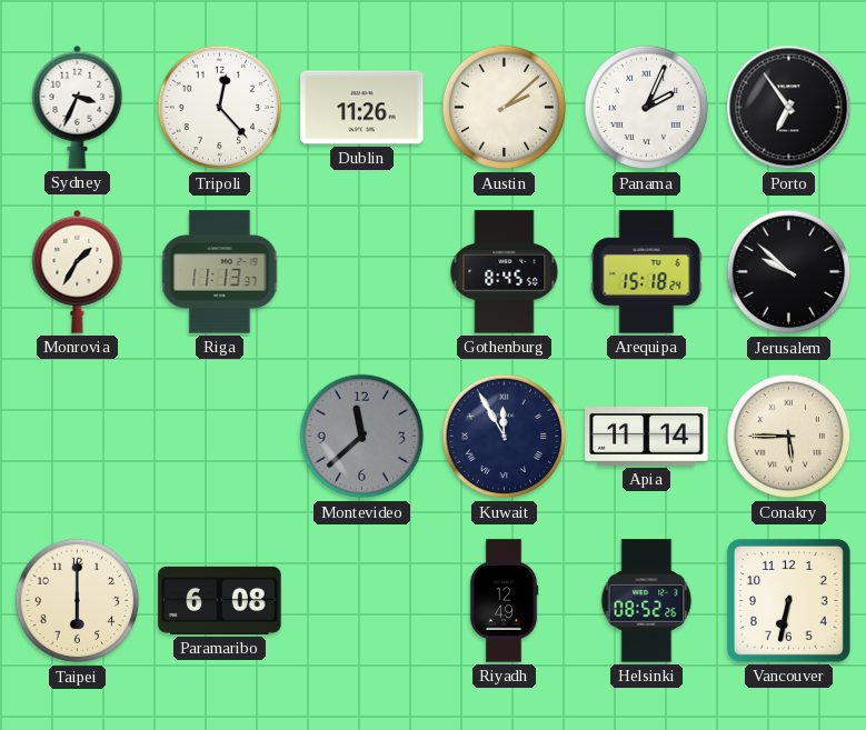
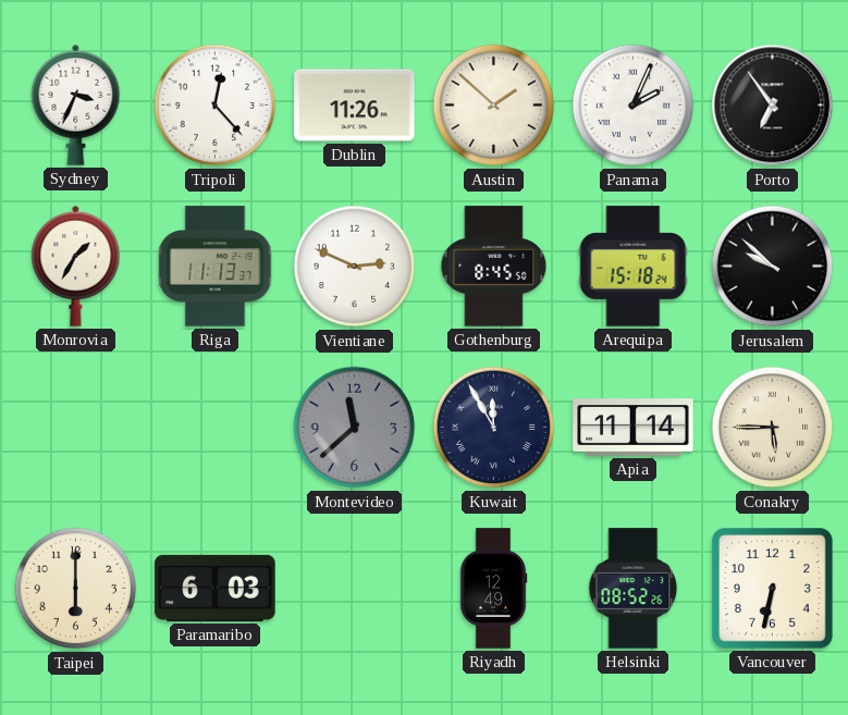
Austin: 2:08 -> 1:52
Vientiane: none -> 2:49
Paramaribo: 6:08 -> 6:03
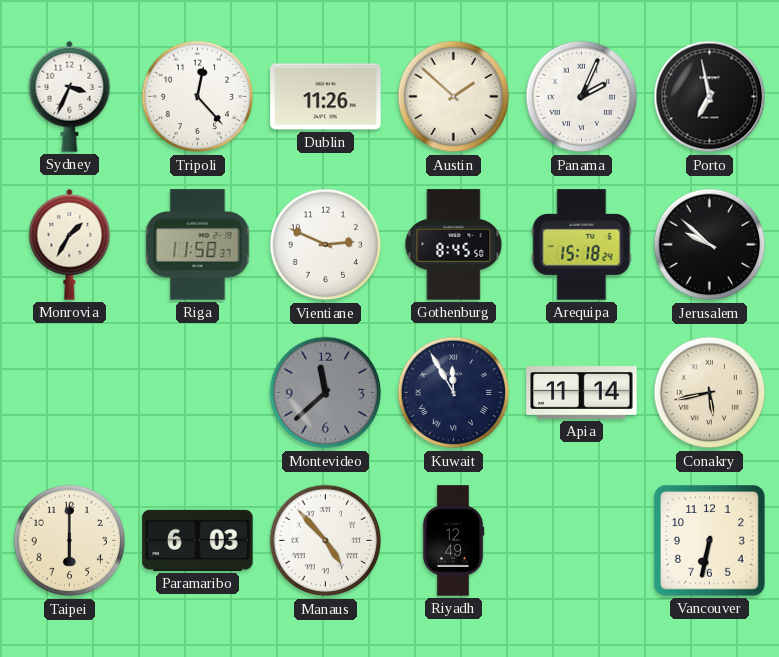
Porto: 6:54 -> 6:58
Riga: 11:13 -> 11:58
Conakry: 5:45 -> 5:43
Manaus: none -> 4:53
Helsinki: 08:52 -> none
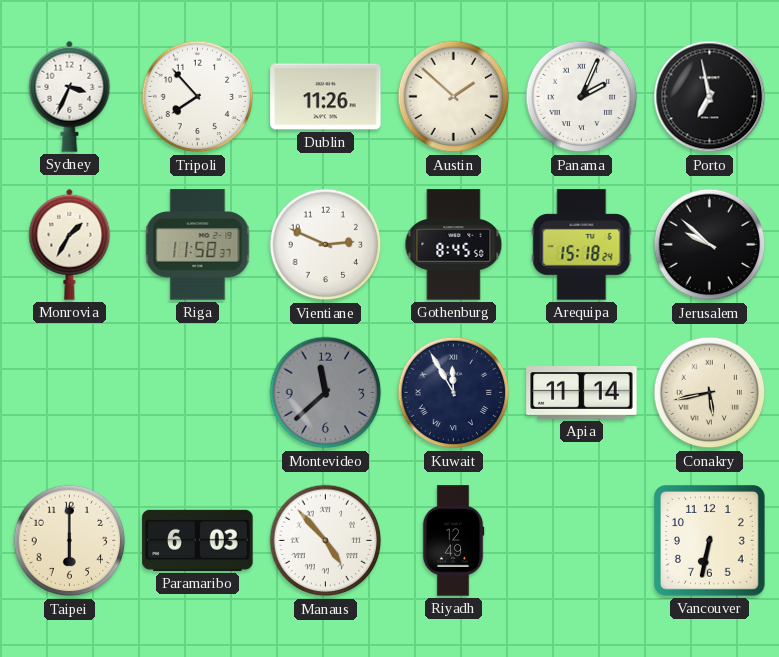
Tripoli: 12:23 -> 7:53
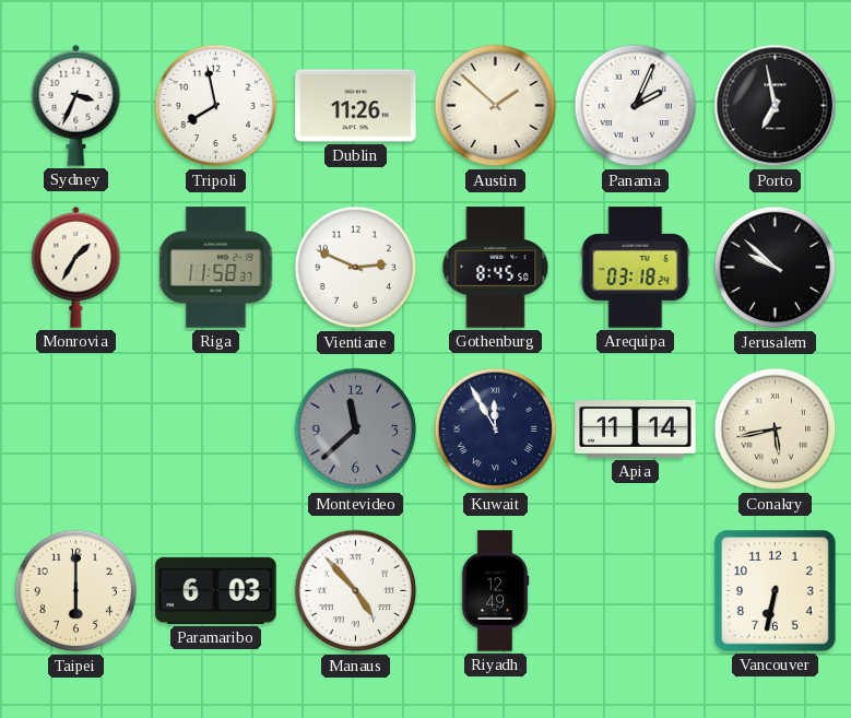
Tripoli: 7:53 -> 7:58
Arequipa: 15:18 -> 03:18
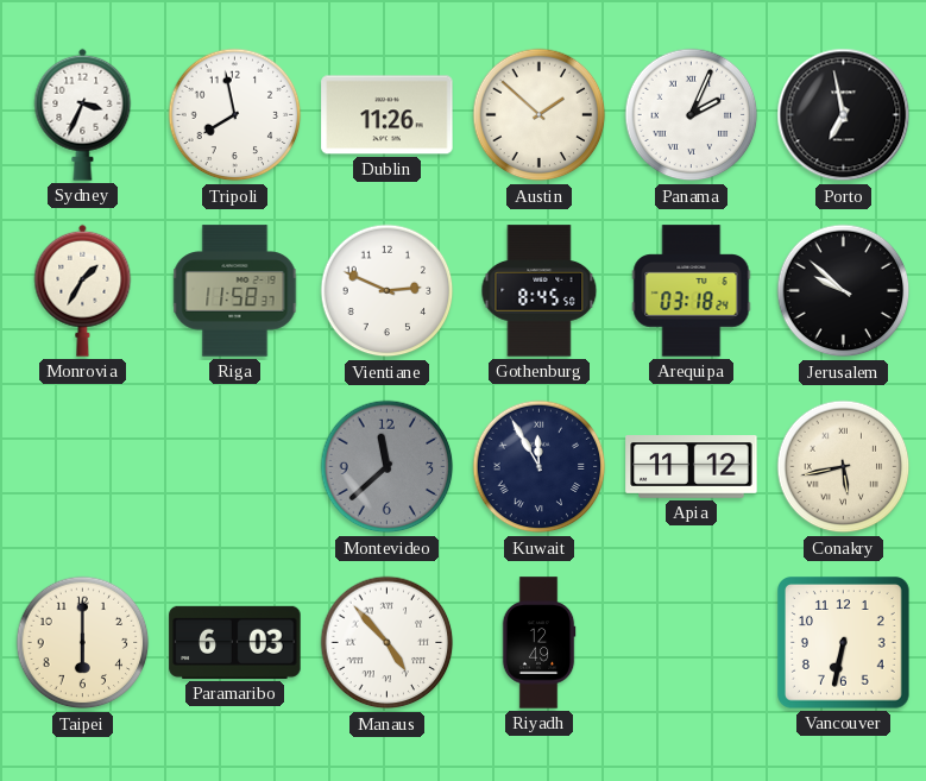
Apia: 11:14 -> 11:12
